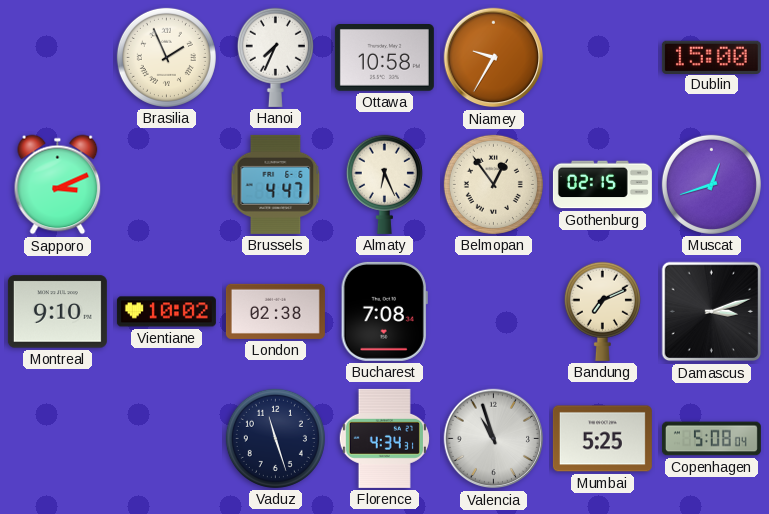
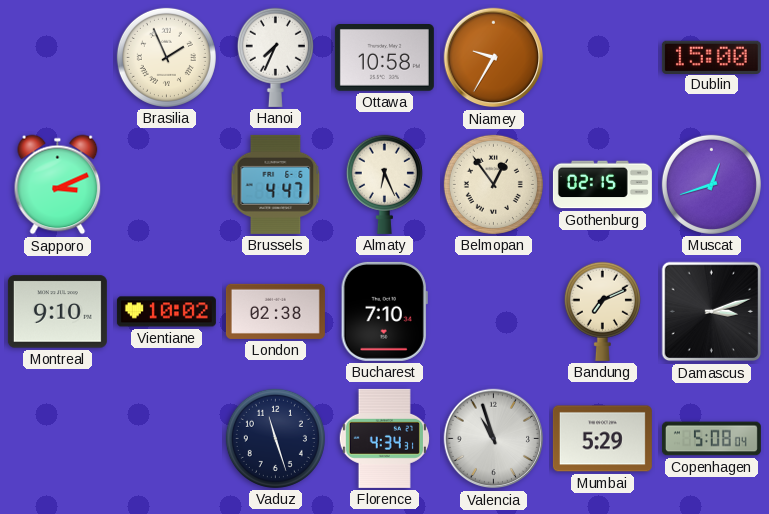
Bucharest: 7:08 -> 7:10
Mumbai: 5:25 -> 5:29
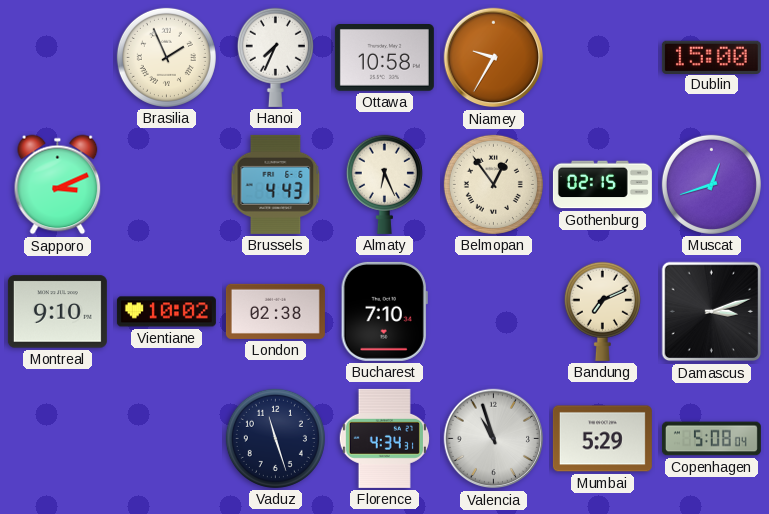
Brussels: 4:47 -> 4:43
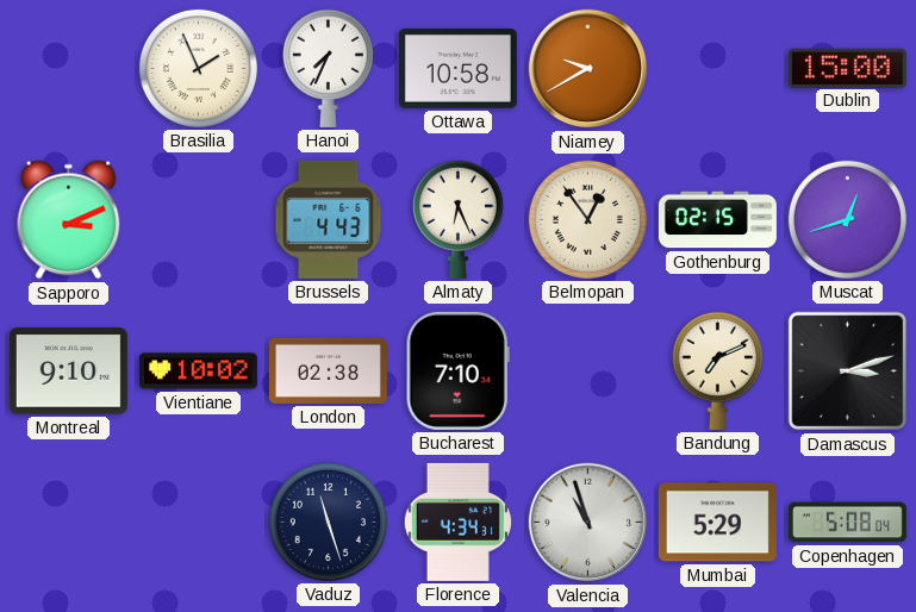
Niamey: 9:35 -> 9:40
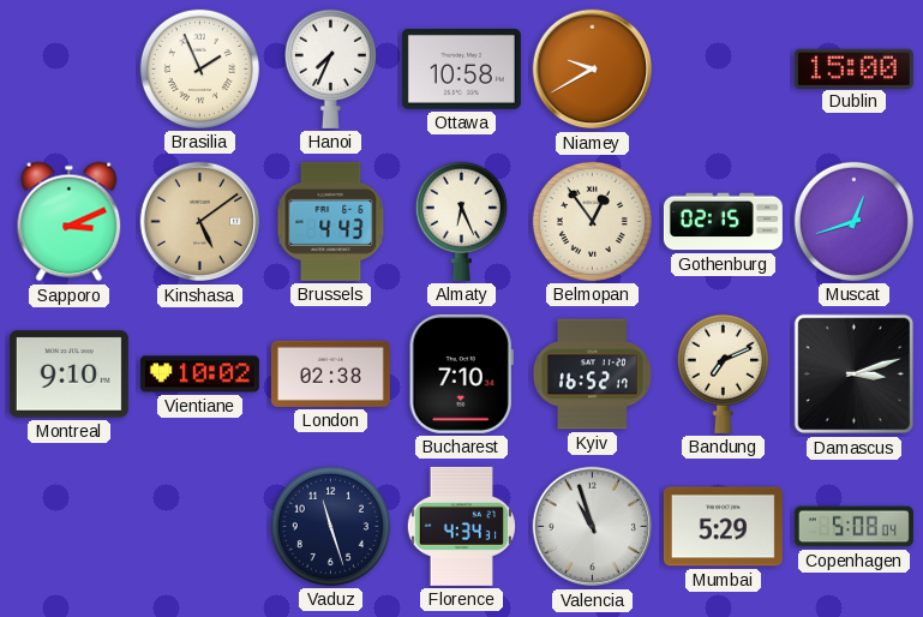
Kinshasa: none -> 5:09
Kyiv: none -> 16:52
